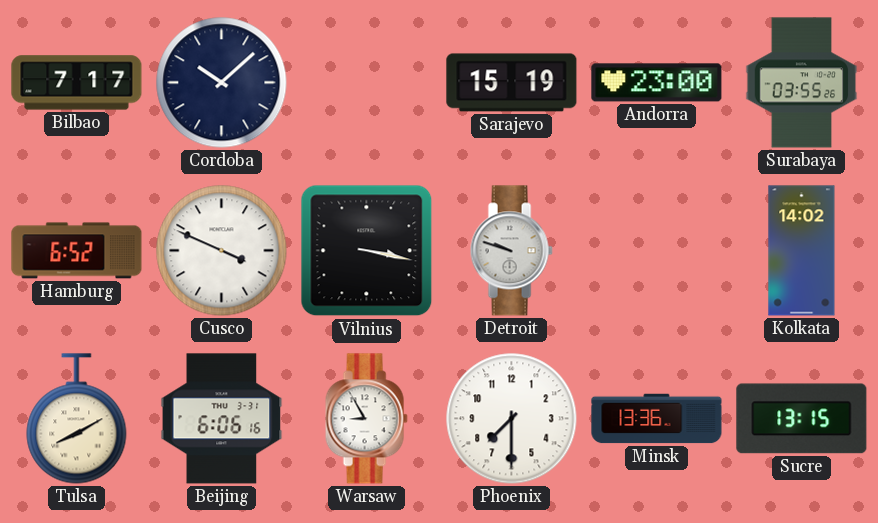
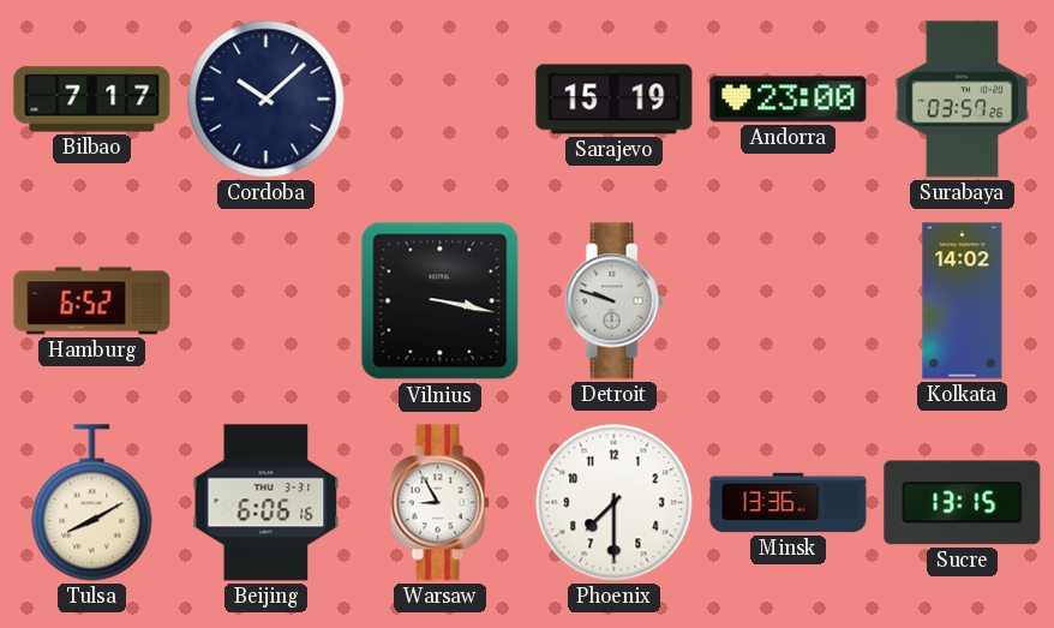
Surabaya: 03:55 -> 03:57
Cusco: 3:49 -> none
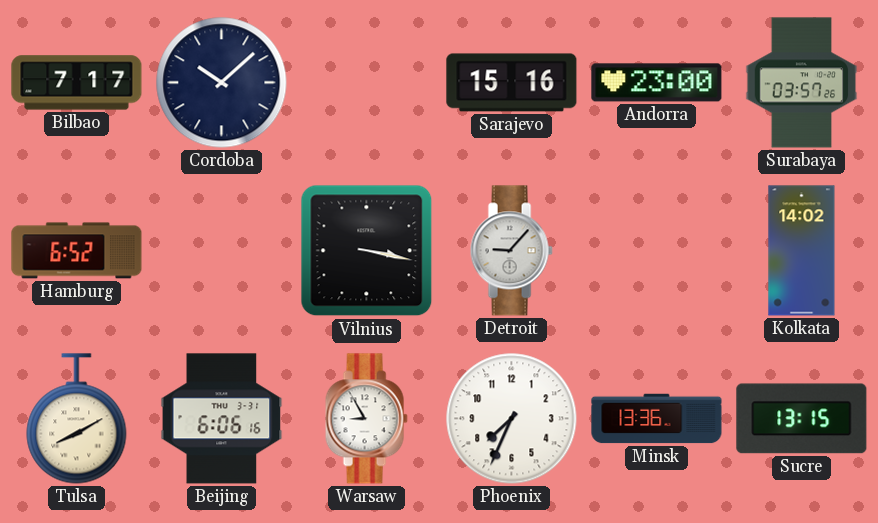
Sarajevo: 15:19 -> 15:16
Detroit: 9:48 -> 9:07
Phoenix: 7:30 -> 7:34
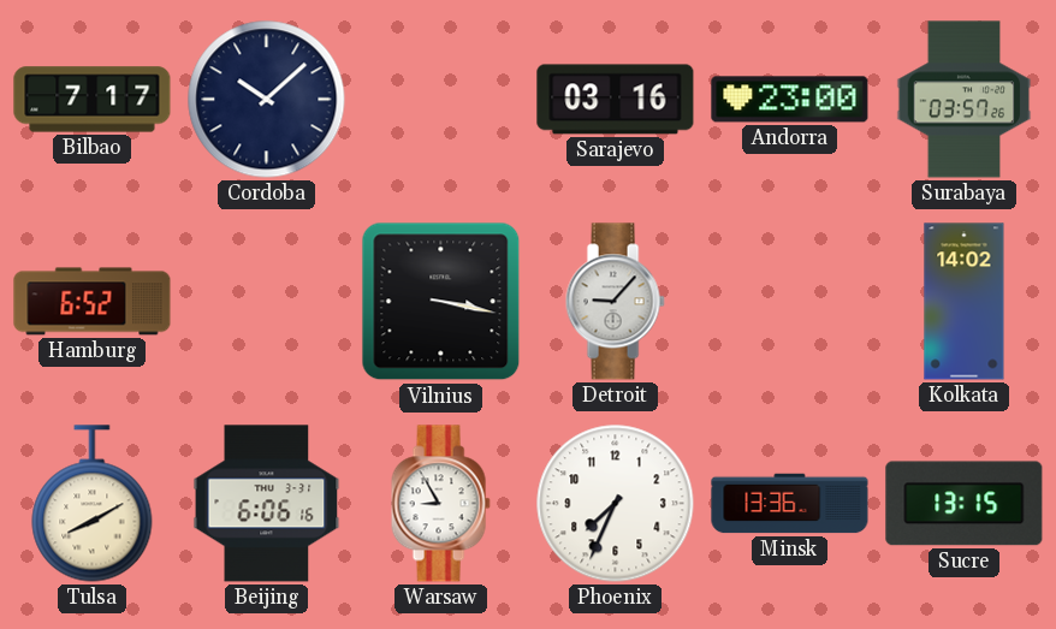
Sarajevo: 15:16 -> 03:16
